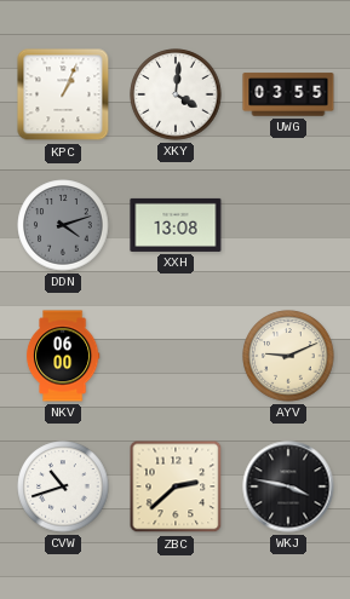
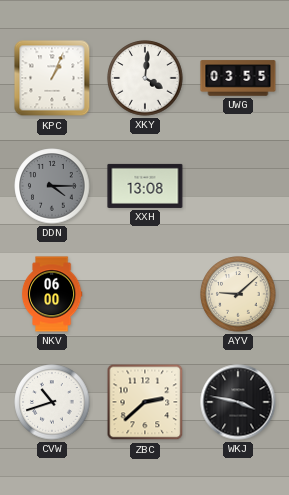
DDN: 4:12 -> 4:15
AYV: 9:11 -> 9:08
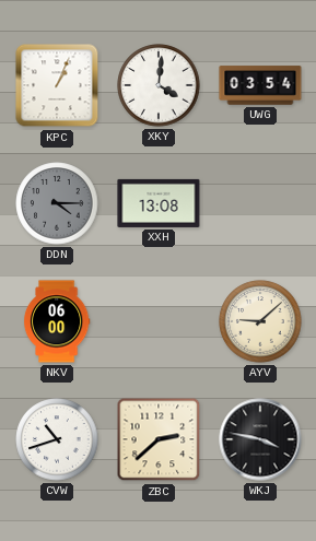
UWG: 03:55 -> 03:54
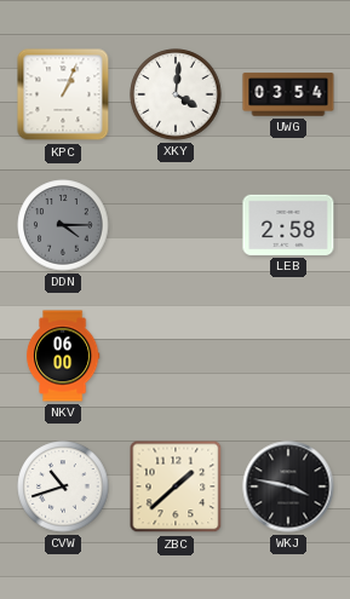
XXH: 13:08 -> none
LEB: none -> 2:58
AYV: 9:08 -> none
ZBC: 2:38 -> 1:38
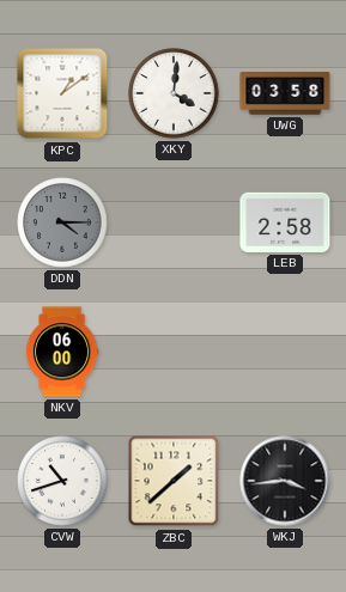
KPC: 1:04 -> 1:09
UWG: 03:54 -> 03:58
WKJ: 3:47 -> 3:44
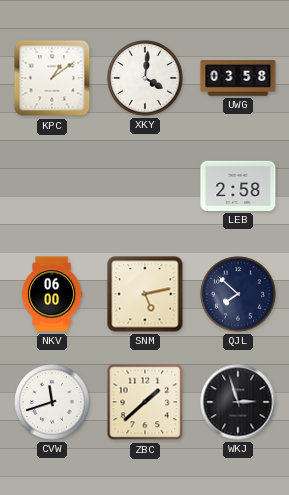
DDN: 4:15 -> none
SNM: none -> 5:13
QJL: none -> 7:52
CVW: 10:42 -> 11:42
WKJ: 3:44 -> 2:57
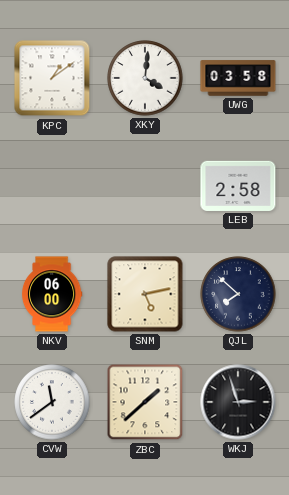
CVW: 11:42 -> 11:39
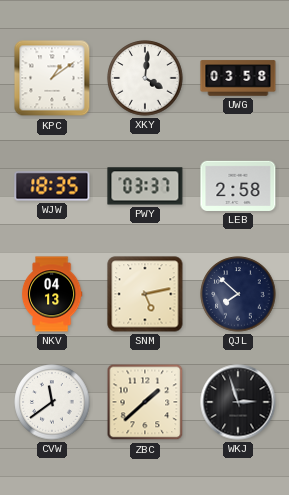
WJW: none -> 18:35
PWY: none -> 03:37
NKV: 06:00 -> 04:13
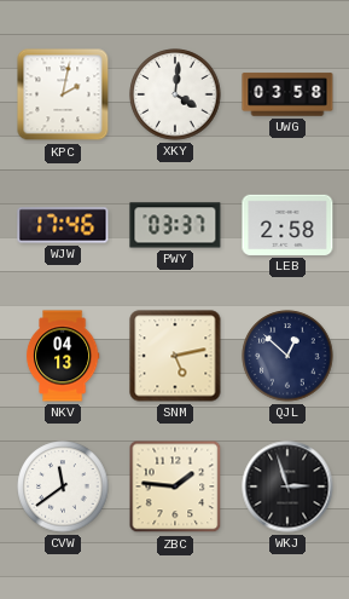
KPC: 1:09 -> 2:02
WJW: 18:35 -> 17:46
QJL: 7:52 -> 12:52
ZBC: 1:38 -> 1:46
